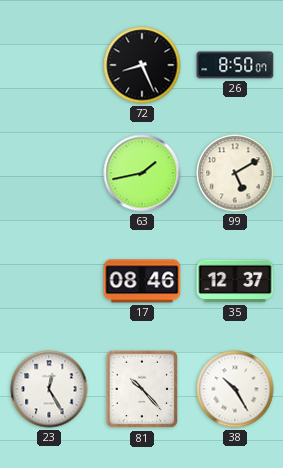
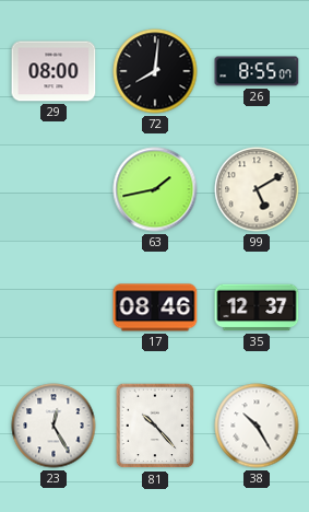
29: none -> 08:00
72: 8:26 -> 8:01
26: 8:50 -> 8:55
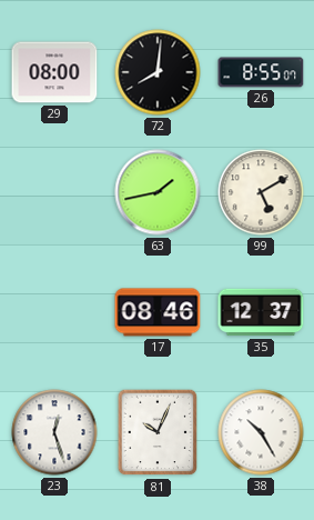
23: 12:25 -> 12:27
81: 10:23 -> 10:04
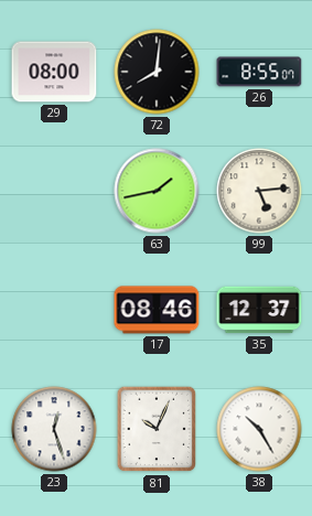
99: 5:10 -> 5:14
